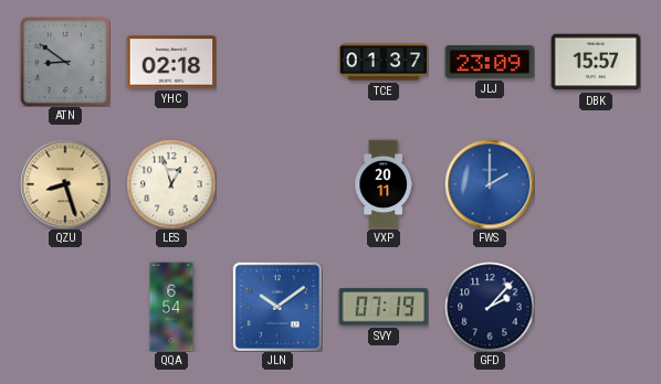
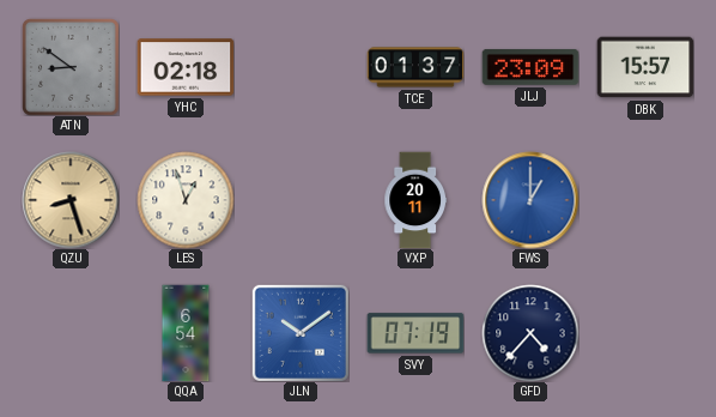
FWS: 2:00 -> 1:00
GFD: 2:07 -> 4:37
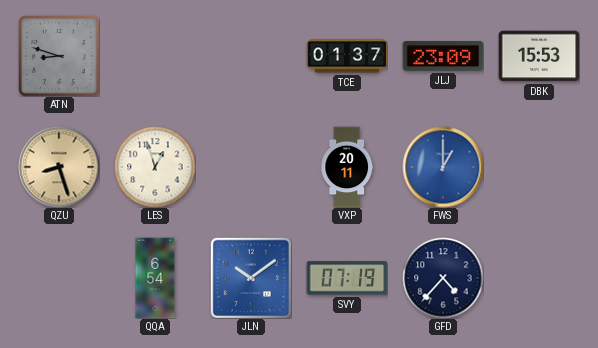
ATN: 8:51 -> 8:48
YHC: 02:18 -> none
DBK: 15:57 -> 15:53
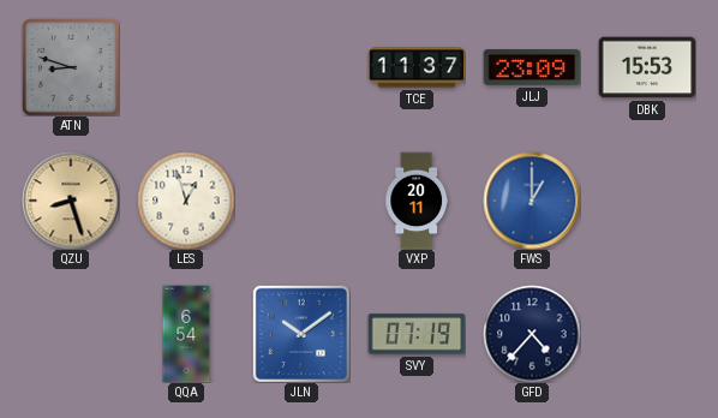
TCE: 01:37 -> 11:37
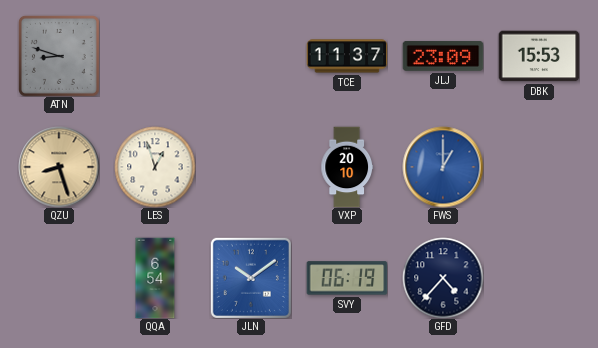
VXP: 20:11 -> 20:10
SVY: 07:19 -> 06:19
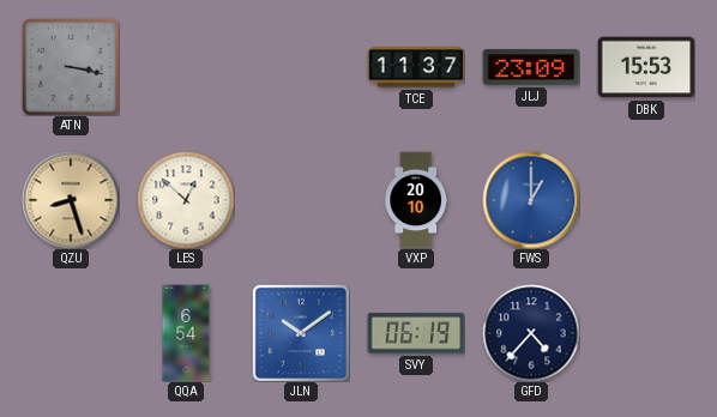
ATN: 8:48 -> 3:17
LES: 12:57 -> 12:52
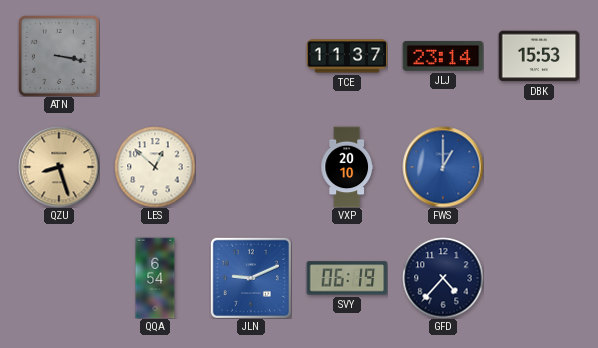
JLJ: 23:09 -> 23:14
JLN: 10:09 -> 9:11
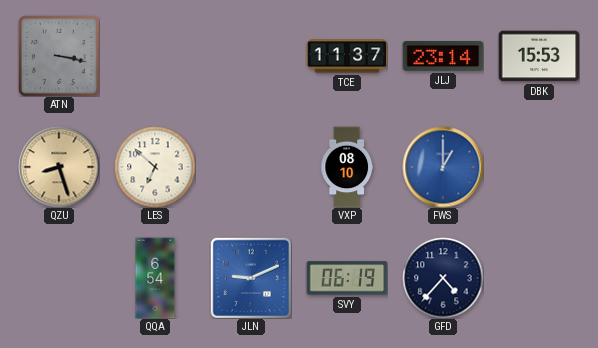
LES: 12:52 -> 6:52
VXP: 20:10 -> 08:10
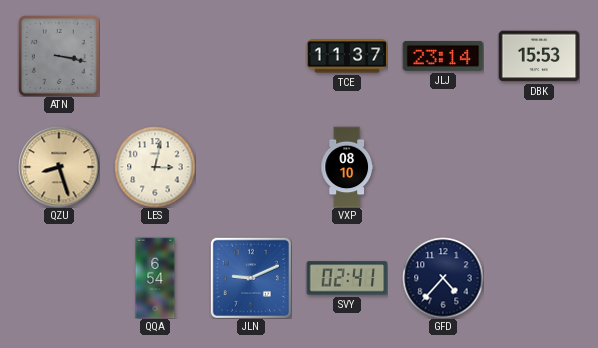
LES: 6:52 -> 3:02
FWS: 1:00 -> none
SVY: 06:19 -> 02:41
